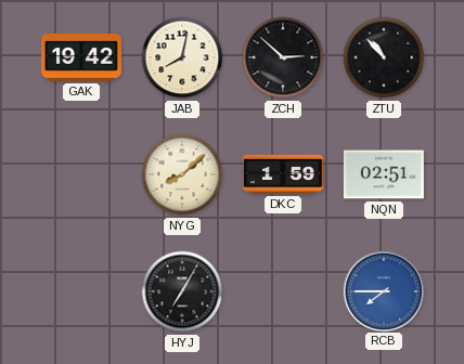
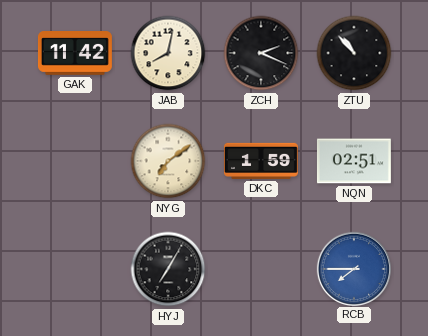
GAK: 19:42 -> 11:42
ZCH: 2:52 -> 2:19
NYG: 8:08 -> 7:09
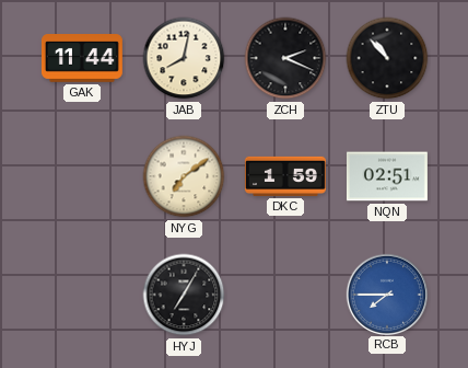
GAK: 11:42 -> 11:44
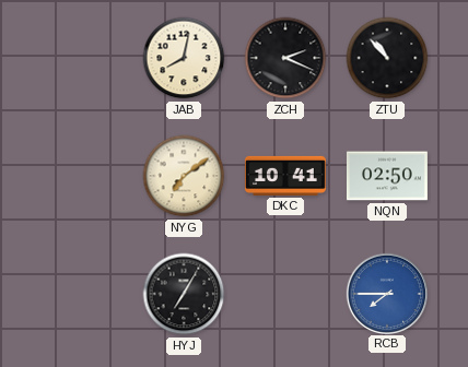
GAK: 11:44 -> none
DKC: 1:59 -> 10:41
NQN: 02:51 -> 02:50
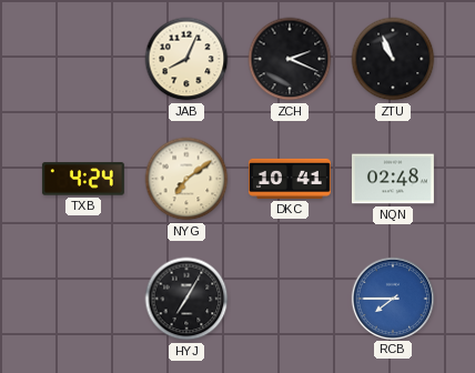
JAB: 8:02 -> 8:04
ZTU: 10:53 -> 10:56
TXB: none -> 4:24
NQN: 02:50 -> 02:48
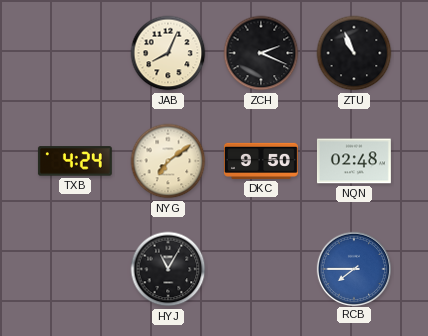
DKC: 10:41 -> 9:50
HYJ: 7:05 -> 11:05
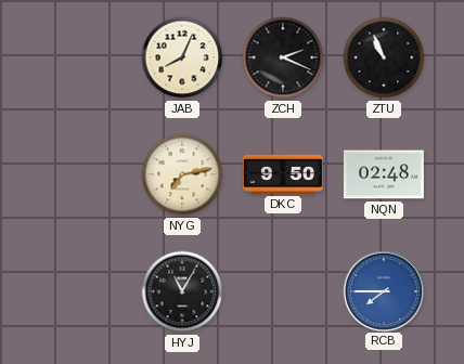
TXB: 4:24 -> none
NYG: 7:09 -> 7:13
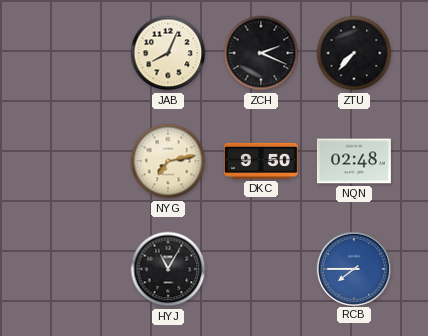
ZTU: 10:56 -> 7:37
